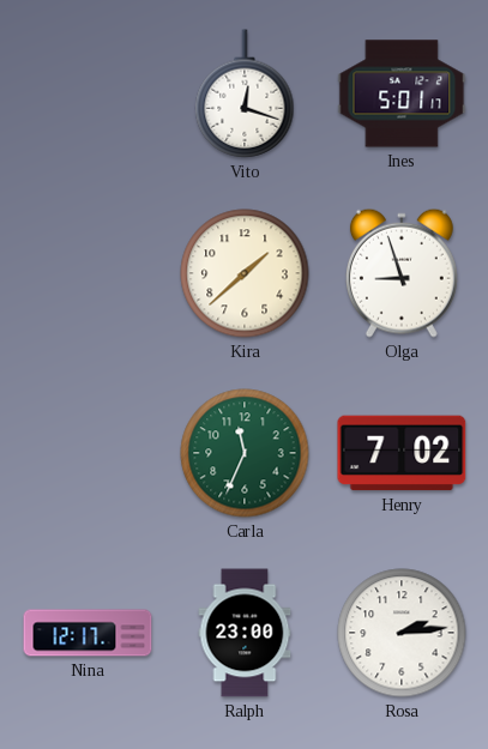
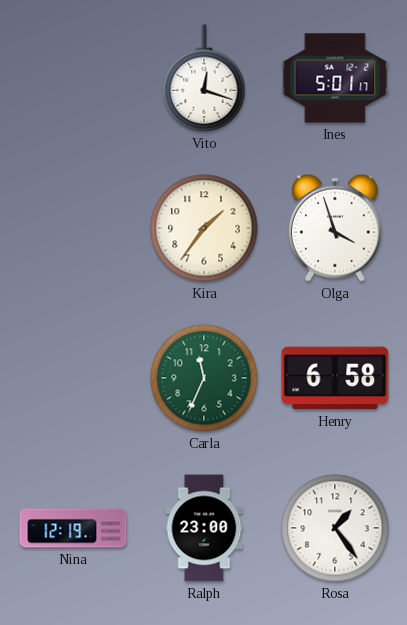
Kira: 1:38 -> 1:36
Olga: 8:57 -> 3:57
Henry: 7:02 -> 6:58
Nina: 12:17 -> 12:19
Rosa: 2:14 -> 1:24
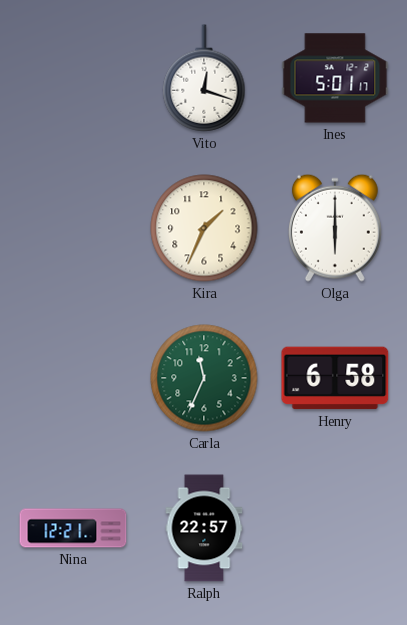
Kira: 1:36 -> 1:34
Olga: 3:57 -> 6:00
Nina: 12:19 -> 12:21
Ralph: 23:00 -> 22:57
Rosa: 1:24 -> none
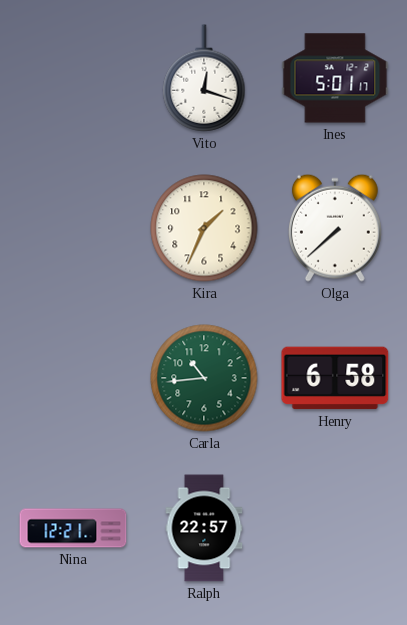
Olga: 6:00 -> 7:38
Carla: 11:34 -> 10:44
